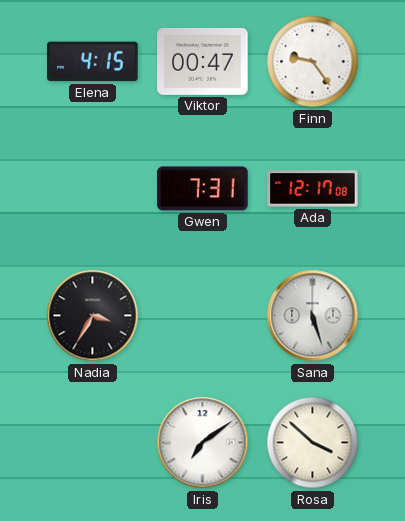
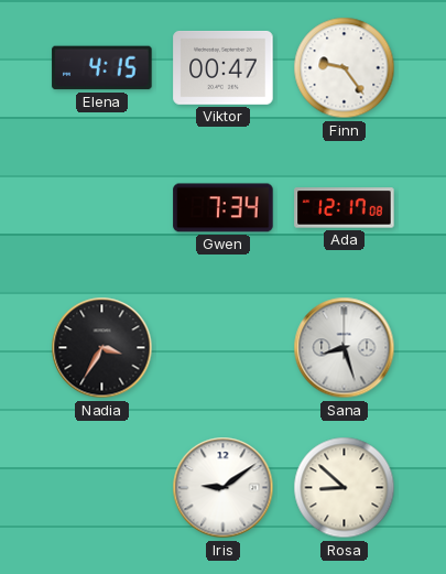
Gwen: 7:31 -> 7:34
Sana: 5:27 -> 8:27
Iris: 7:09 -> 9:09
Rosa: 3:52 -> 8:52
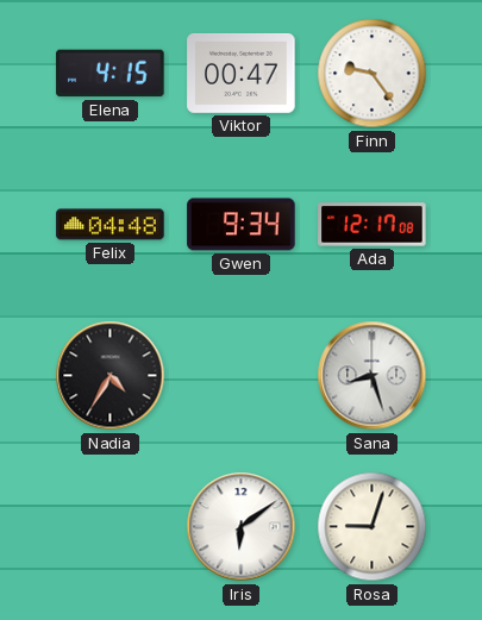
Felix: none -> 04:48
Gwen: 7:34 -> 9:34
Nadia: 3:35 -> 4:35
Iris: 9:09 -> 6:09
Rosa: 8:52 -> 9:03
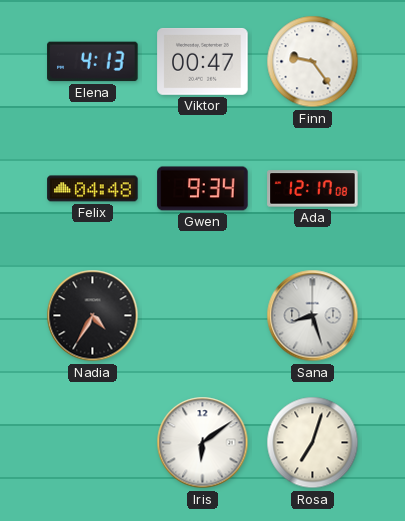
Elena: 4:15 -> 4:13
Rosa: 9:03 -> 7:03
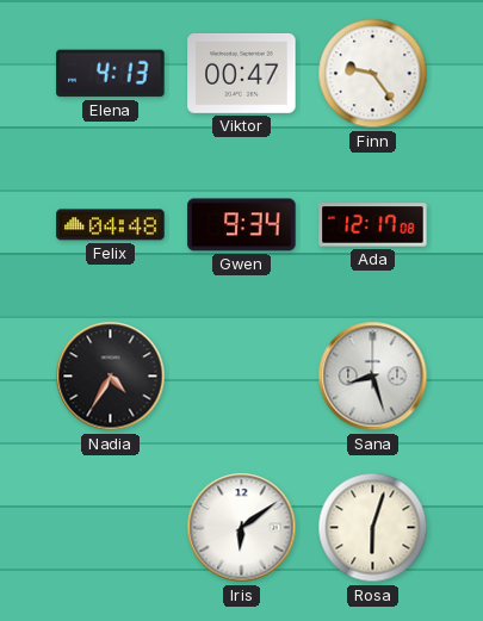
Rosa: 7:03 -> 6:03
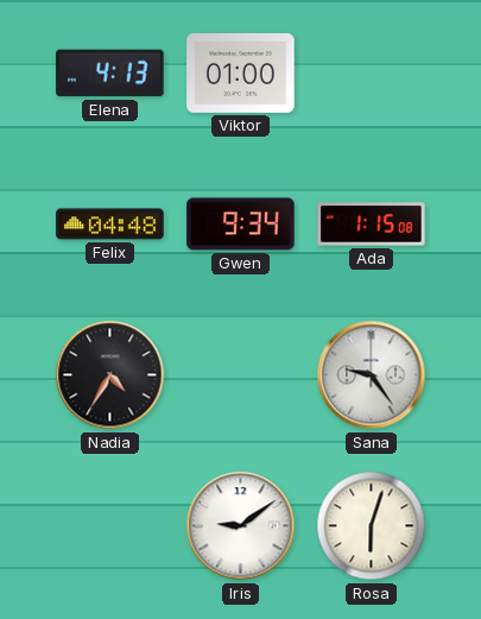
Viktor: 00:47 -> 01:00
Finn: 9:24 -> none
Ada: 12:17 -> 1:15
Sana: 8:27 -> 9:24
Iris: 6:09 -> 9:09
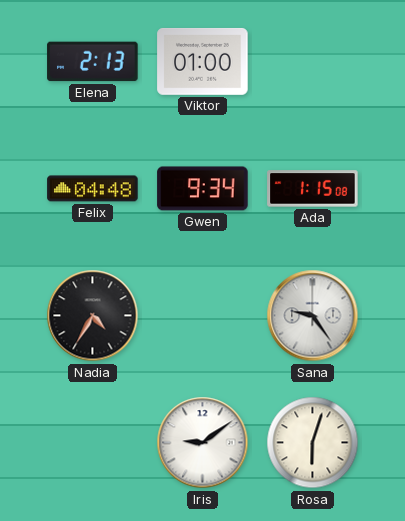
Elena: 4:13 -> 2:13
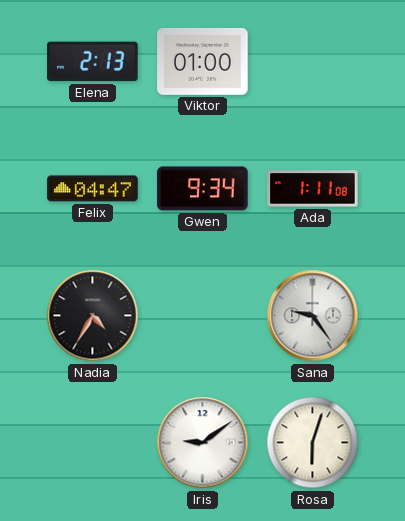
Felix: 04:48 -> 04:47
Ada: 1:15 -> 1:11
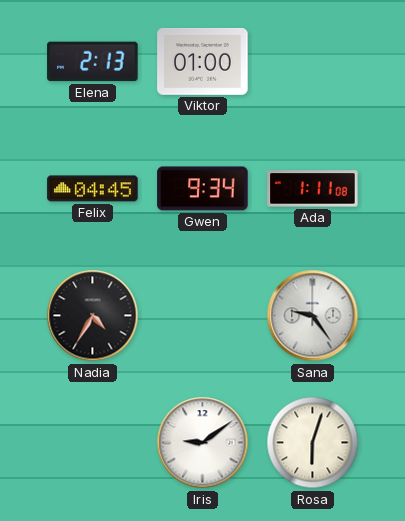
Felix: 04:47 -> 04:45
